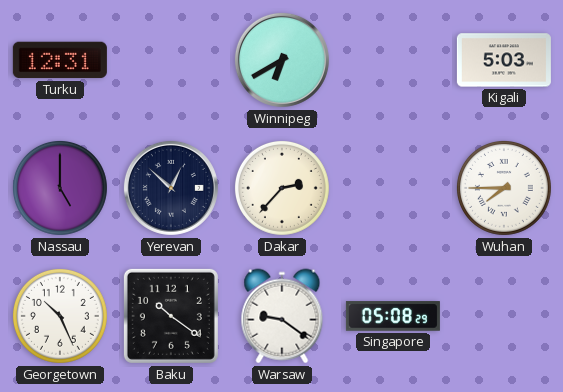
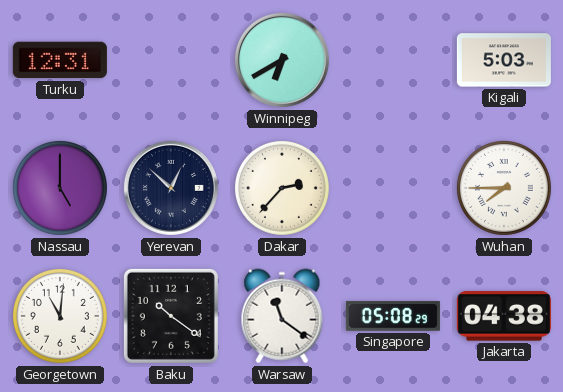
Georgetown: 10:26 -> 11:01
Warsaw: 9:21 -> 11:21
Jakarta: none -> 04:38
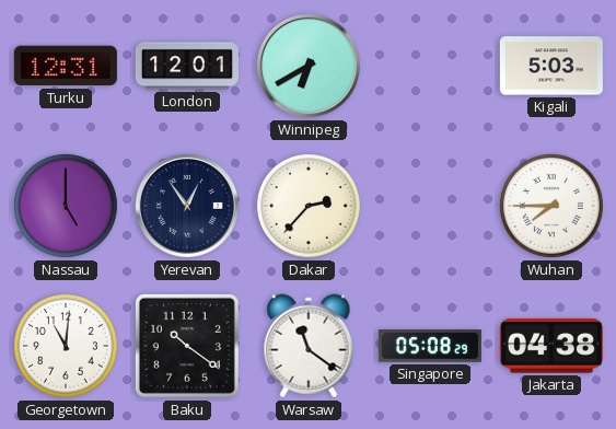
London: none -> 12:01
Yerevan: 12:52 -> 12:54
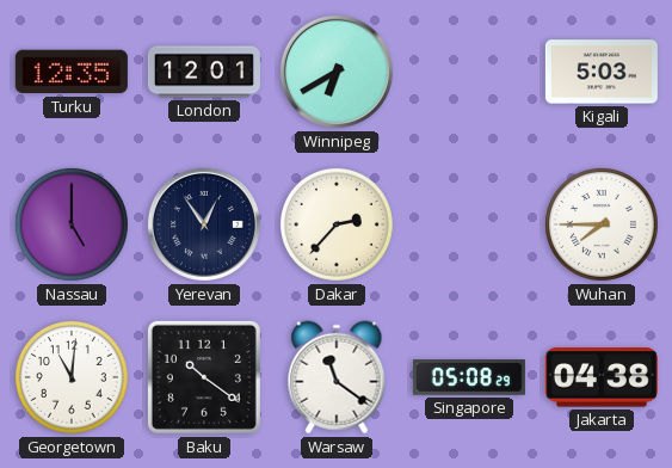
Turku: 12:31 -> 12:35
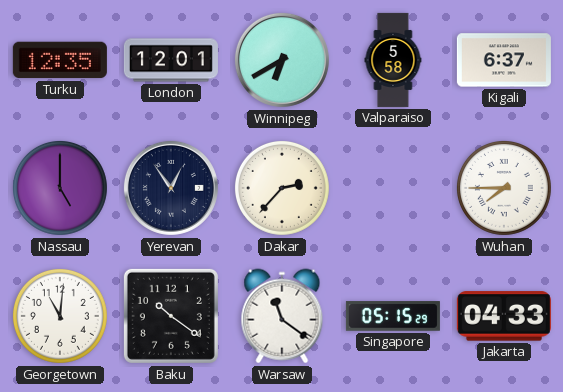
Valparaiso: none -> 5:58
Kigali: 5:03 -> 6:37
Singapore: 05:08 -> 05:15
Jakarta: 04:38 -> 04:33
